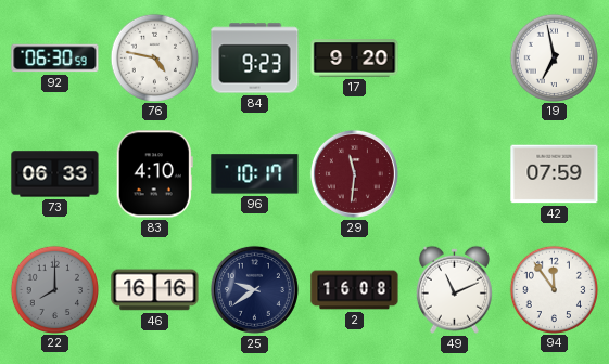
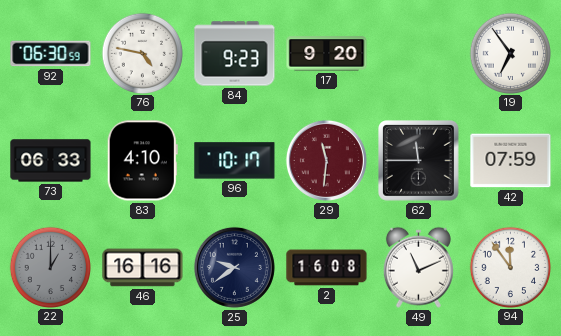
19: 6:58 -> 6:54
62: none -> 11:45
22: 8:00 -> 1:00
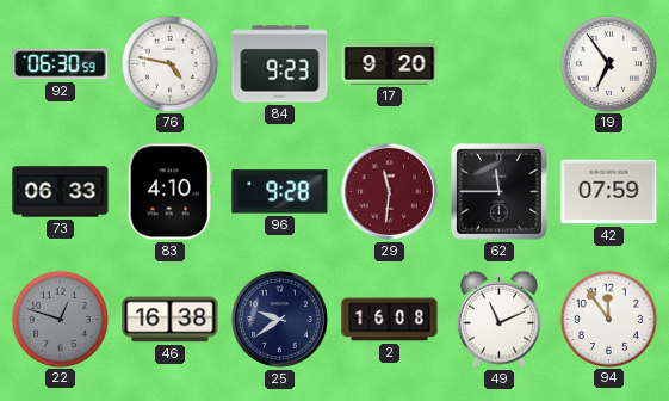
96: 10:17 -> 9:28
22: 1:00 -> 12:48
46: 16:16 -> 16:38
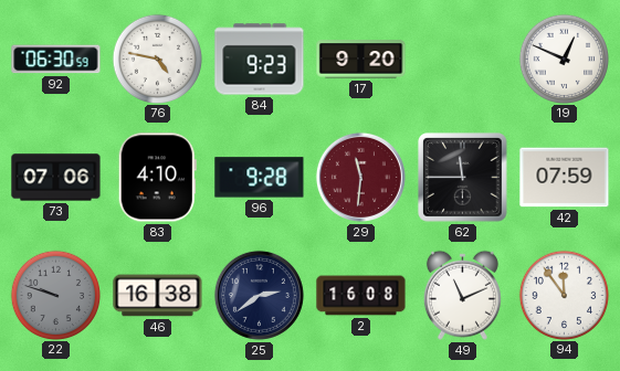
19: 6:54 -> 12:49
73: 06:33 -> 07:06
22: 12:48 -> 9:48
25: 9:39 -> 2:39
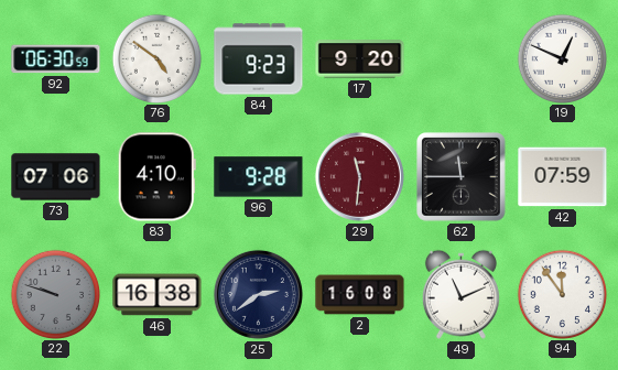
76: 4:47 -> 4:51
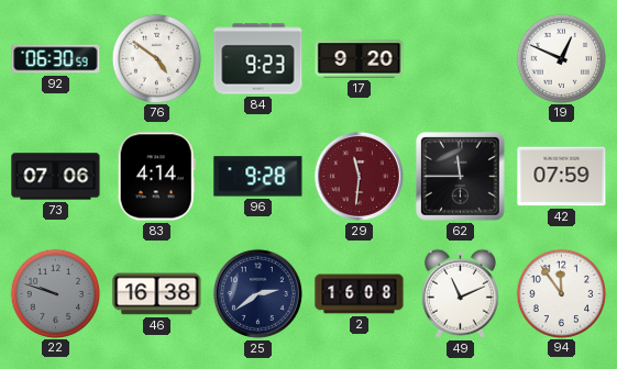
83: 4:10 -> 4:14
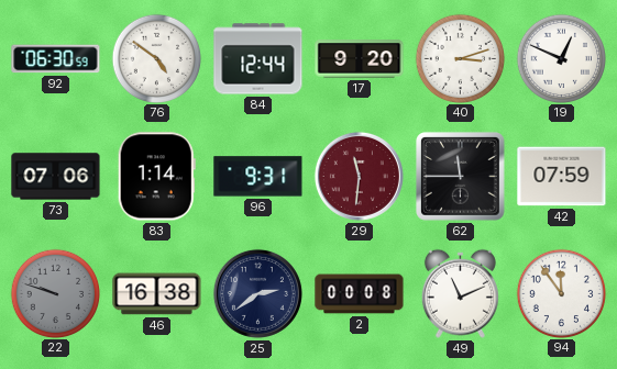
84: 9:23 -> 12:44
40: none -> 3:12
83: 4:14 -> 1:14
96: 9:28 -> 9:31
2: 16:08 -> 00:08
